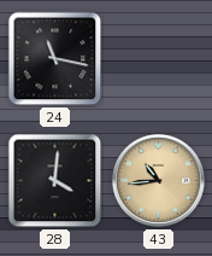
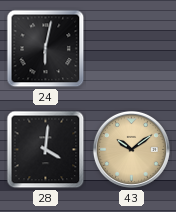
24: 11:17 -> 6:02
43: 10:44 -> 10:09
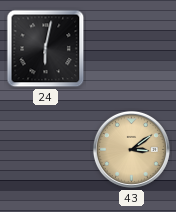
28: 4:01 -> none
43: 10:09 -> 3:09
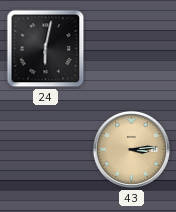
43: 3:09 -> 3:14
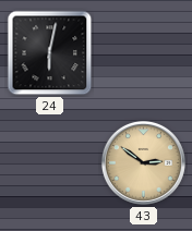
43: 3:14 -> 2:51
